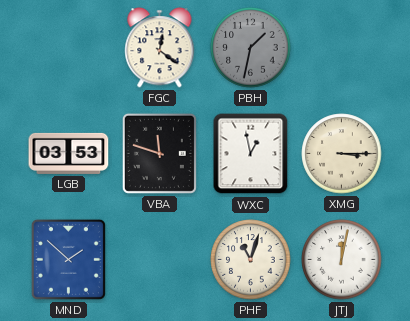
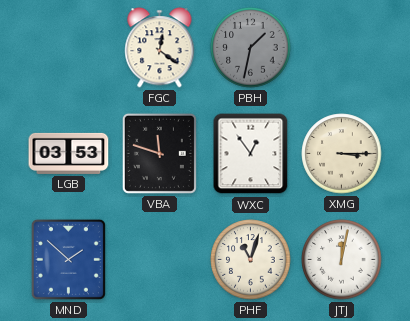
WXC: 12:58 -> 12:54
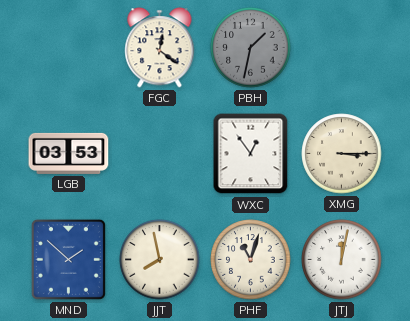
VBA: 11:48 -> none
JJT: none -> 7:58
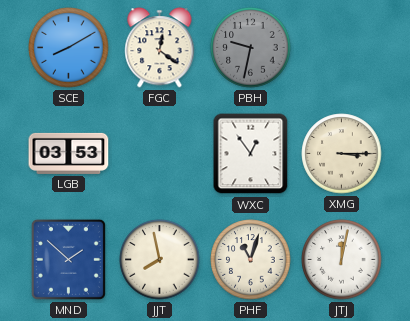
SCE: none -> 8:10
PBH: 1:32 -> 9:32
